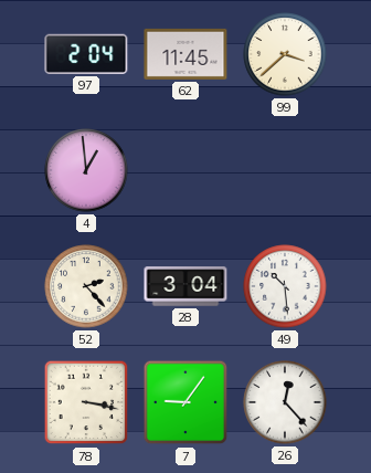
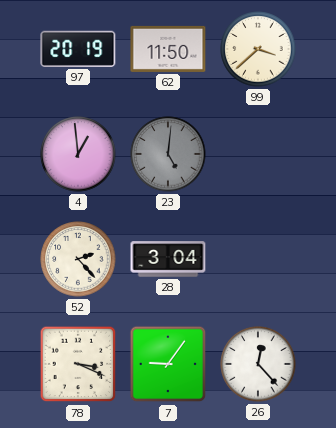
97: 2:04 -> 20:19
62: 11:45 -> 11:50
23: none -> 5:01
49: 10:29 -> none
78: 3:17 -> 3:19
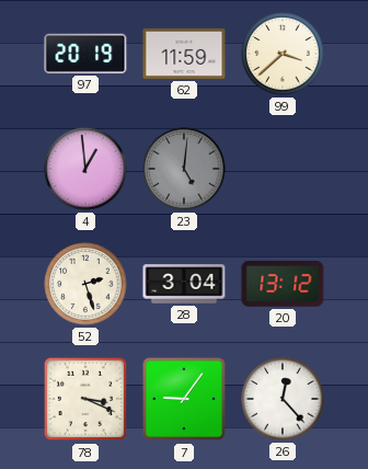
62: 11:50 -> 11:59
52: 2:23 -> 2:27
20: none -> 13:12
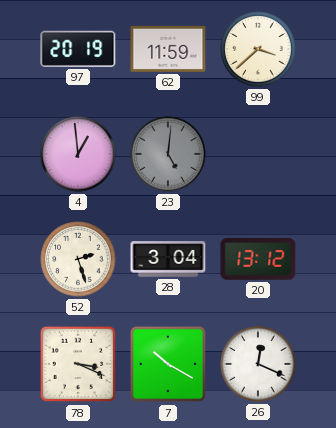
7: 9:06 -> 10:20
26: 12:23 -> 12:19
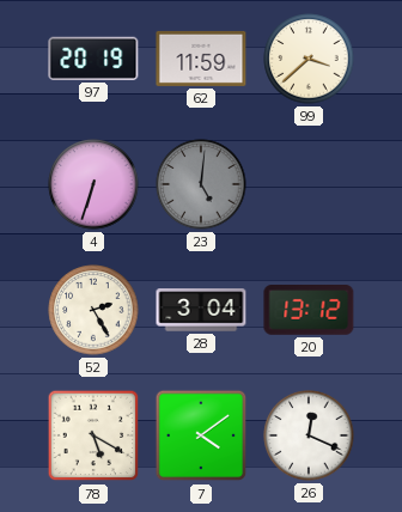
4: 12:59 -> 6:33
52: 2:27 -> 2:25
78: 3:19 -> 5:20
7: 10:20 -> 4:09
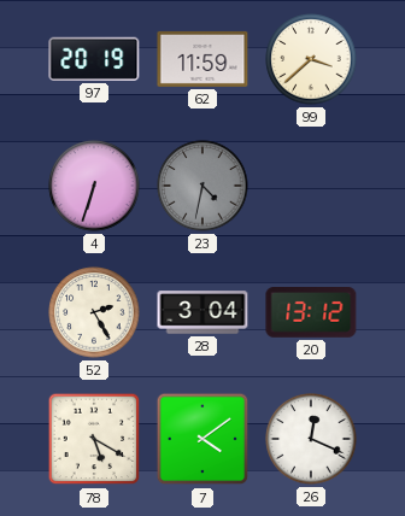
23: 5:01 -> 4:32
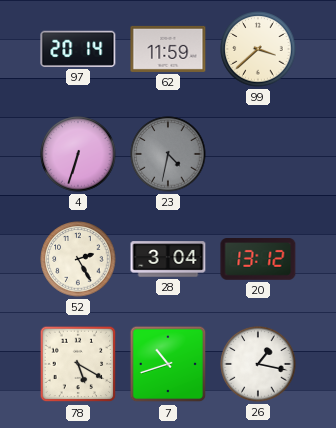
97: 20:19 -> 20:14
7: 4:09 -> 10:42
26: 12:19 -> 1:17
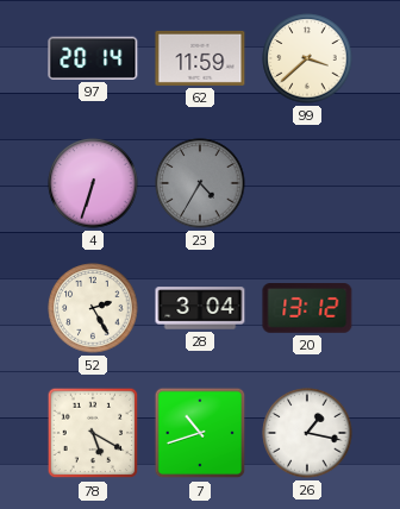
23: 4:32 -> 4:35
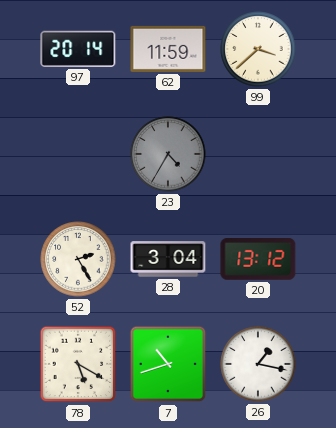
4: 6:33 -> none
